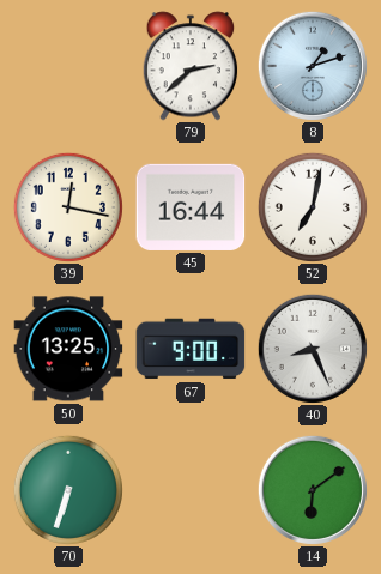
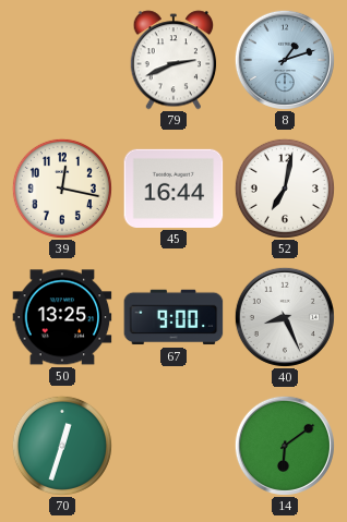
79: 2:38 -> 2:41
70: 6:33 -> 12:33
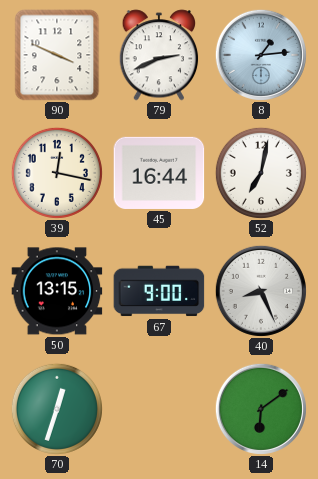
90: none -> 3:49
8: 1:12 -> 1:14
50: 13:25 -> 13:15
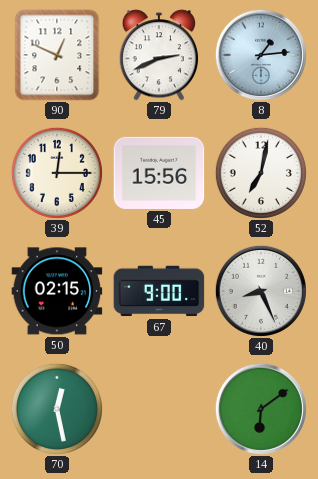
90: 3:49 -> 12:49
39: 12:17 -> 12:15
45: 16:44 -> 15:56
50: 13:15 -> 02:15
70: 12:33 -> 12:28
